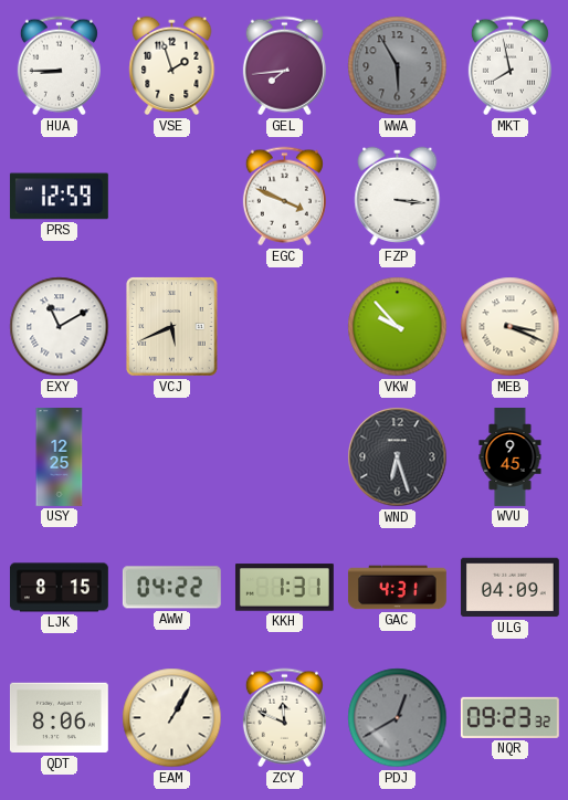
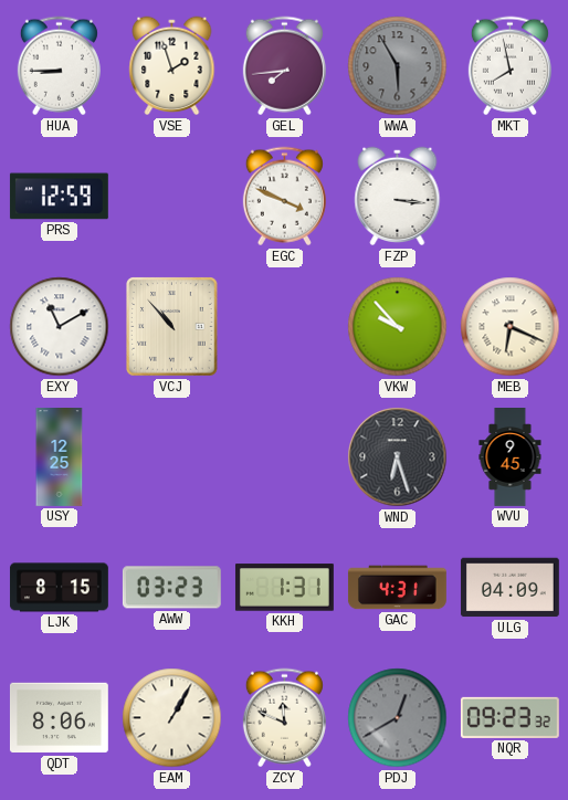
VCJ: 5:41 -> 10:53
MEB: 3:19 -> 6:19
AWW: 04:22 -> 03:23
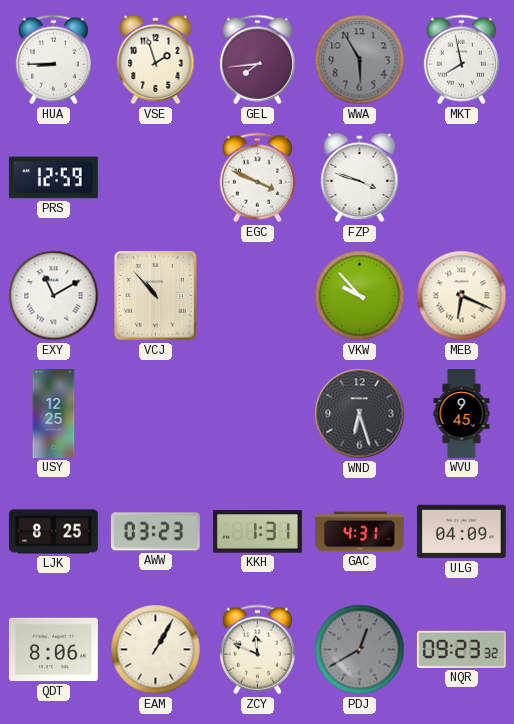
FZP: 3:16 -> 3:48
LJK: 8:15 -> 8:25
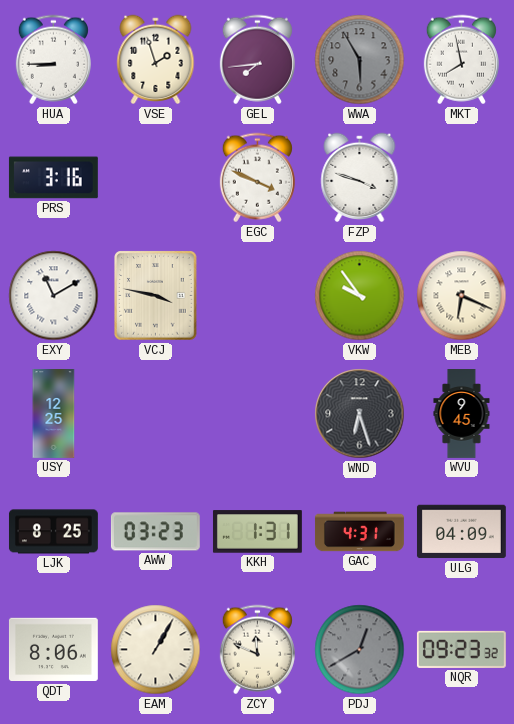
PRS: 12:59 -> 3:16
VCJ: 10:53 -> 3:47
VKW: 9:53 -> 9:54
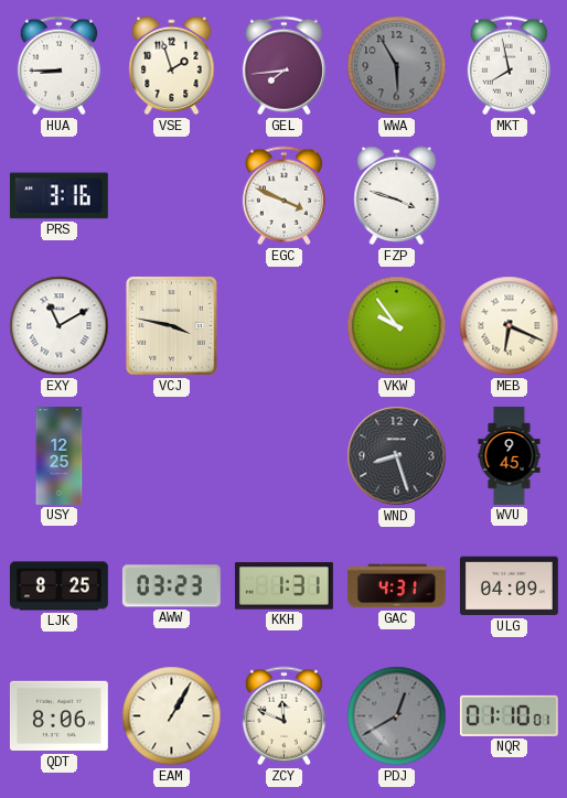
WND: 6:27 -> 8:27
NQR: 09:23 -> 01:10
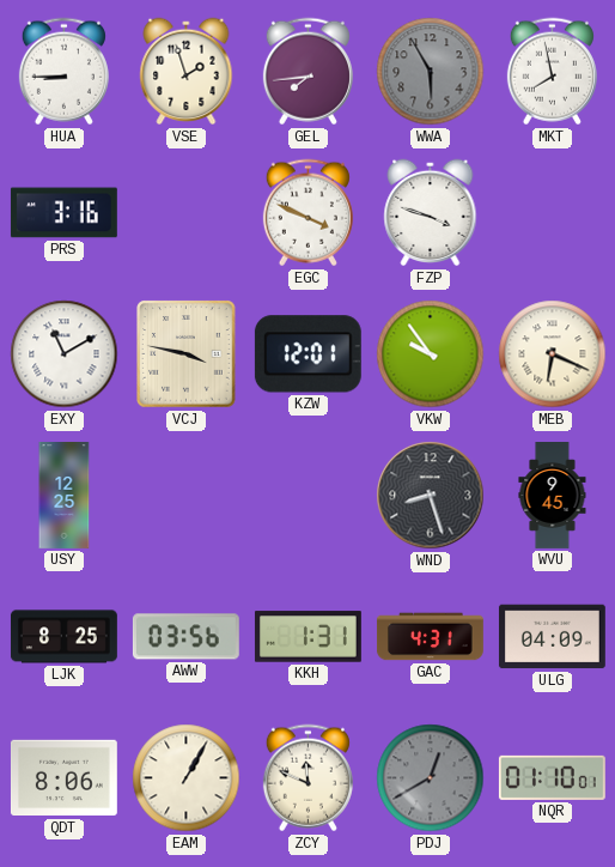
KZW: none -> 12:01
AWW: 03:23 -> 03:56
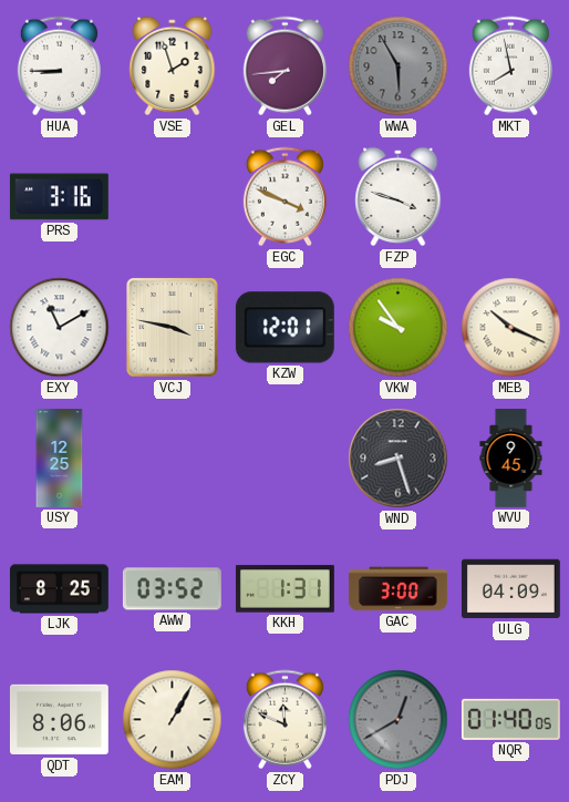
MEB: 6:19 -> 10:19
AWW: 03:56 -> 03:52
GAC: 4:31 -> 3:00
NQR: 01:10 -> 01:40
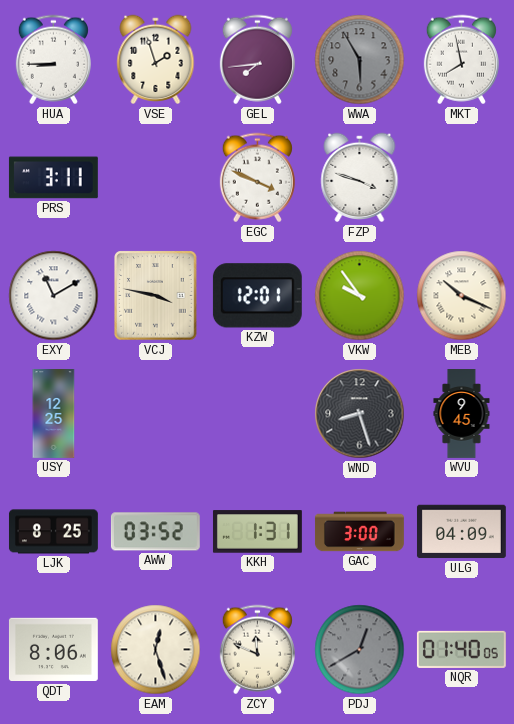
PRS: 3:16 -> 3:11
EAM: 1:05 -> 12:27
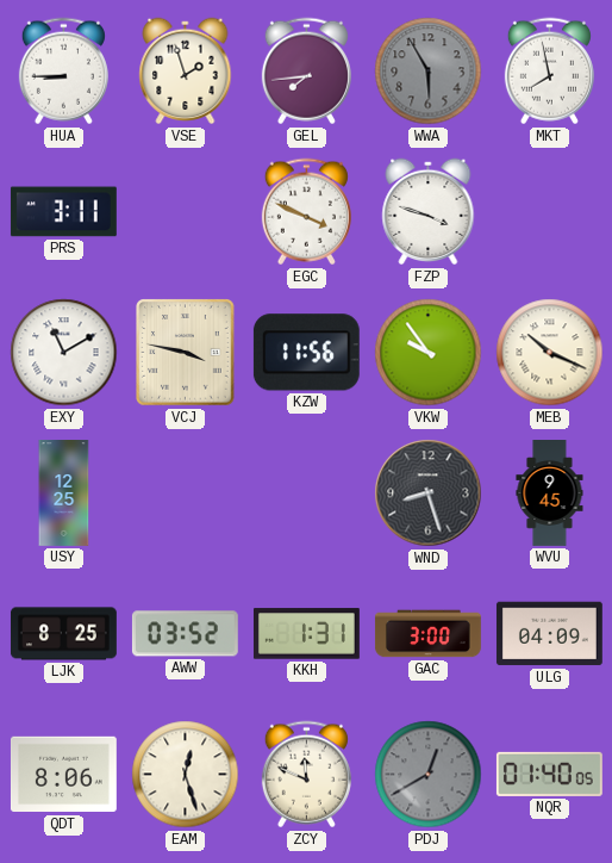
KZW: 12:01 -> 11:56
